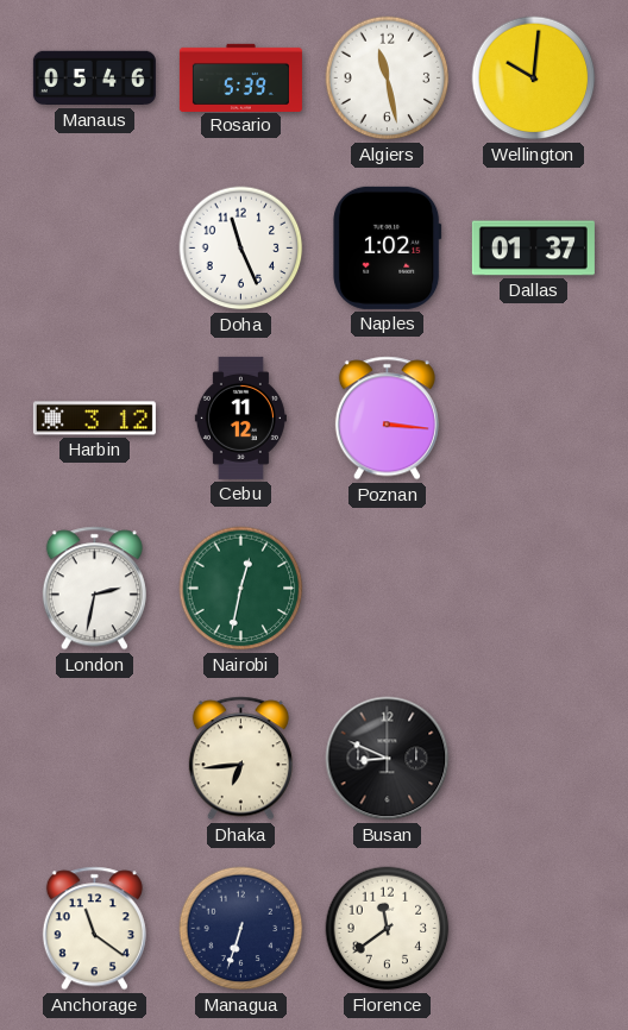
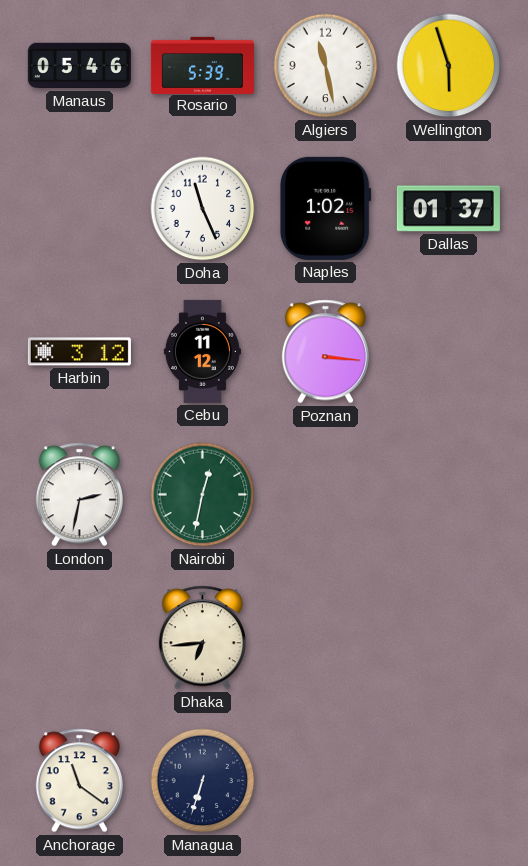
Wellington: 10:01 -> 5:57
Busan: 8:49 -> none
Florence: 11:39 -> none
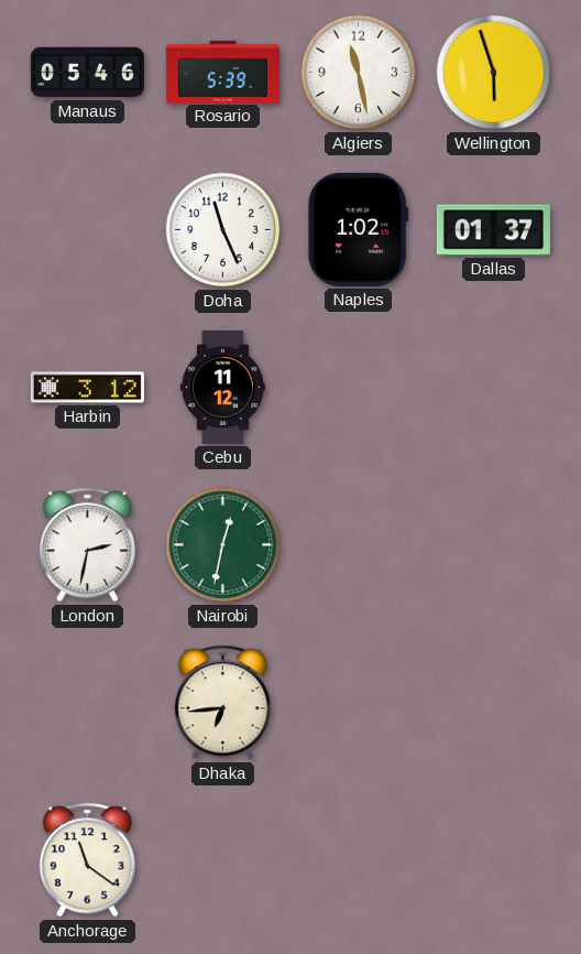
Poznan: 3:16 -> none
Managua: 6:33 -> none
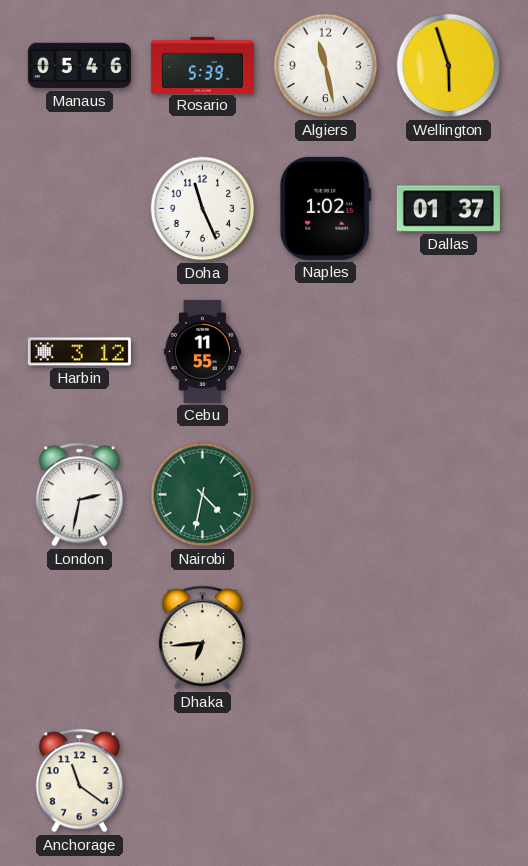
Cebu: 11:12 -> 11:55
Nairobi: 12:32 -> 4:32
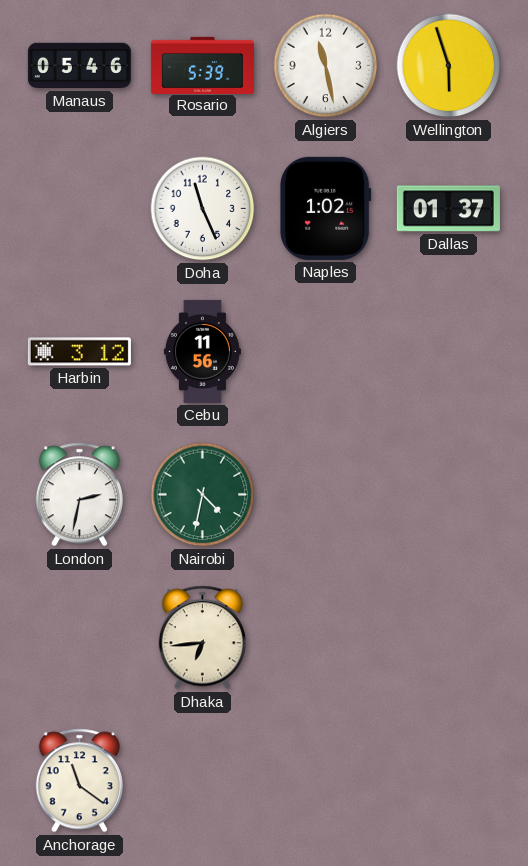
Cebu: 11:55 -> 11:56
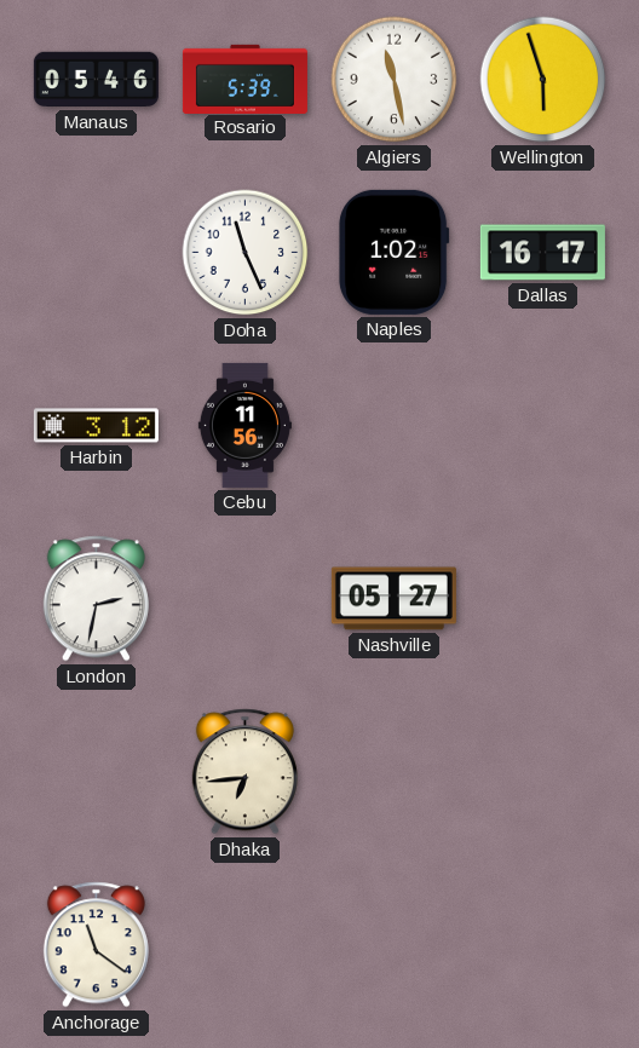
Dallas: 01:37 -> 16:17
Nairobi: 4:32 -> none
Nashville: none -> 05:27
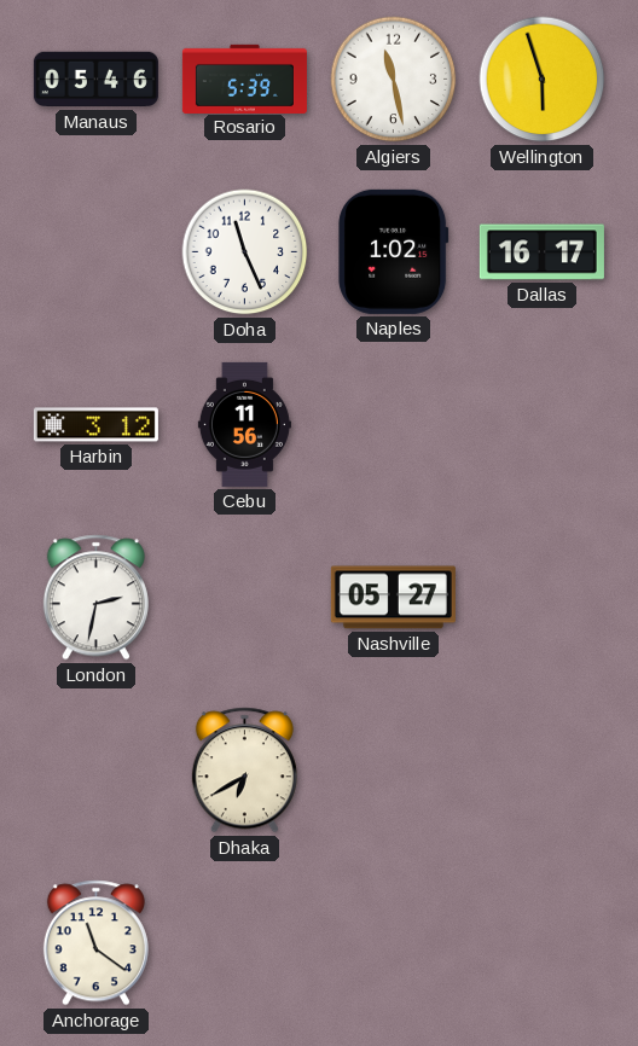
Dhaka: 6:44 -> 6:40
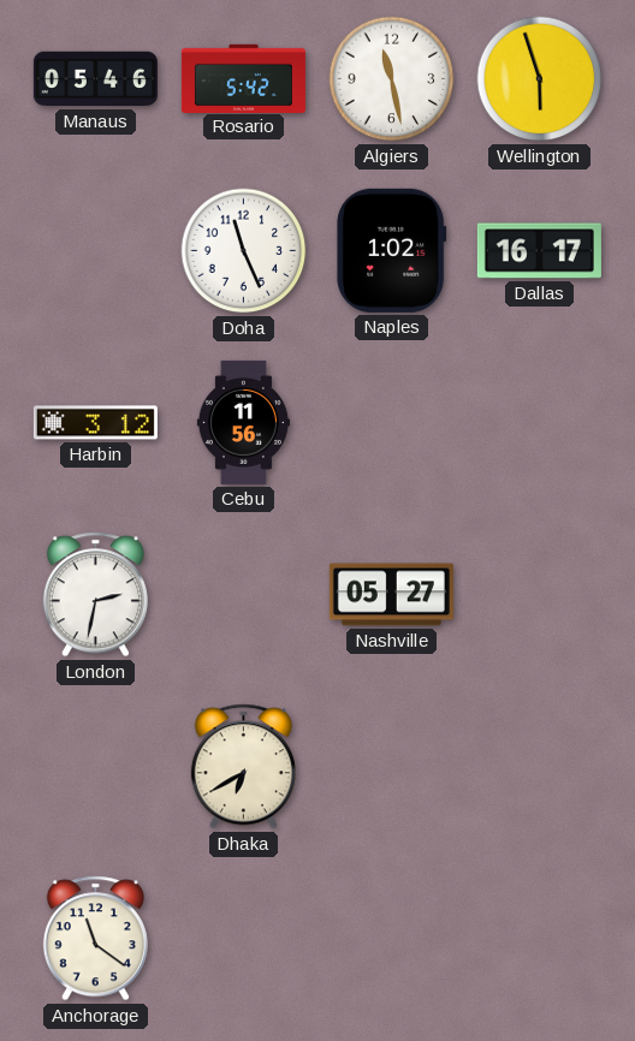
Rosario: 5:39 -> 5:42
